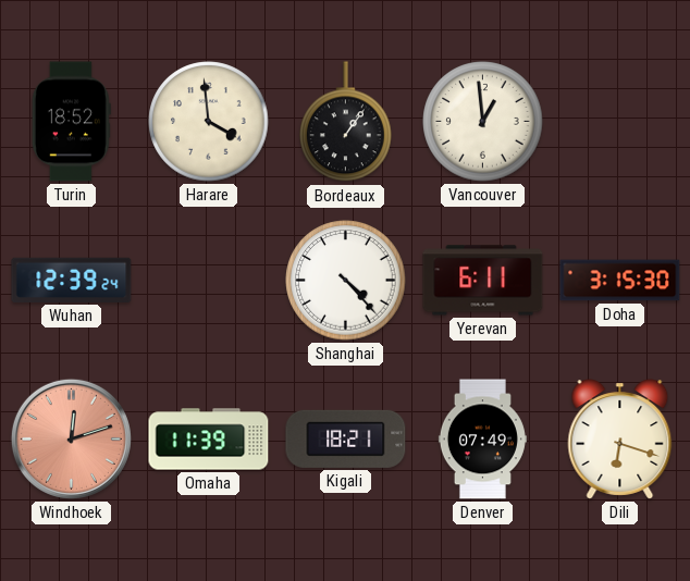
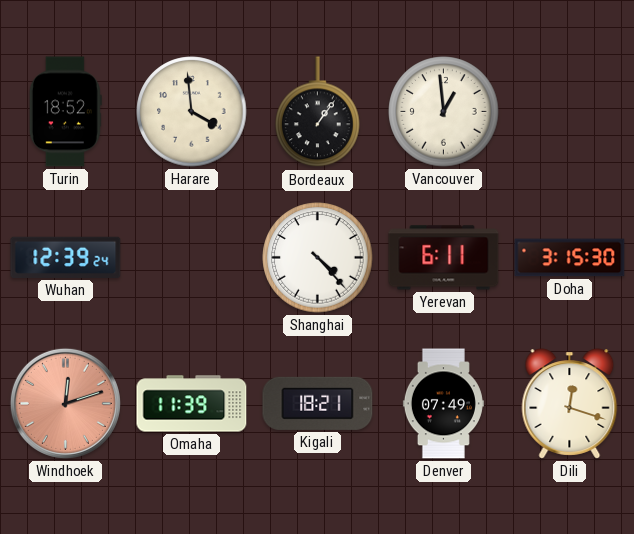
Dili: 6:18 -> 12:18
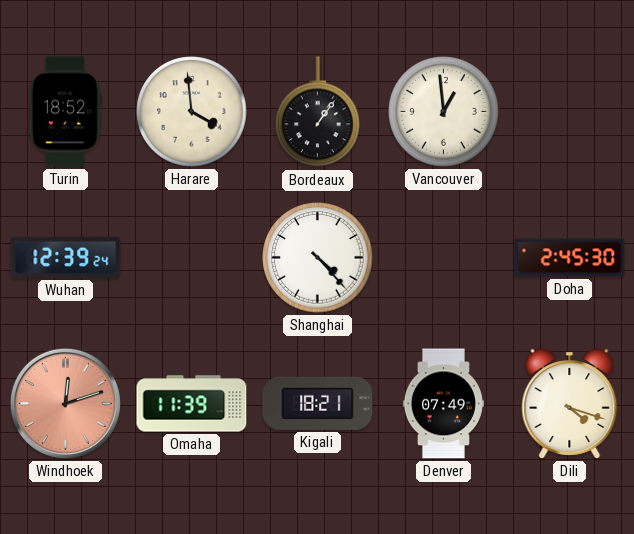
Yerevan: 6:11 -> none
Doha: 3:15 -> 2:45
Dili: 12:18 -> 4:18
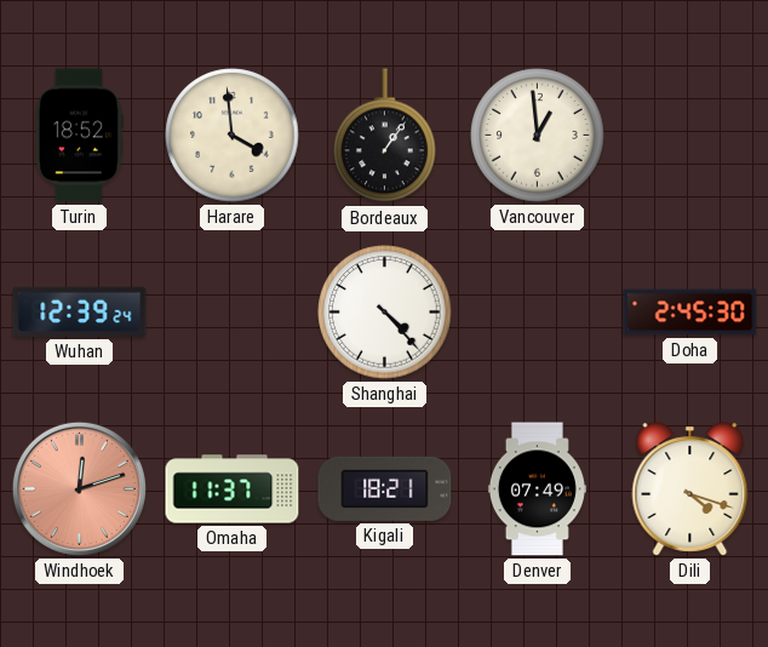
Omaha: 11:39 -> 11:37
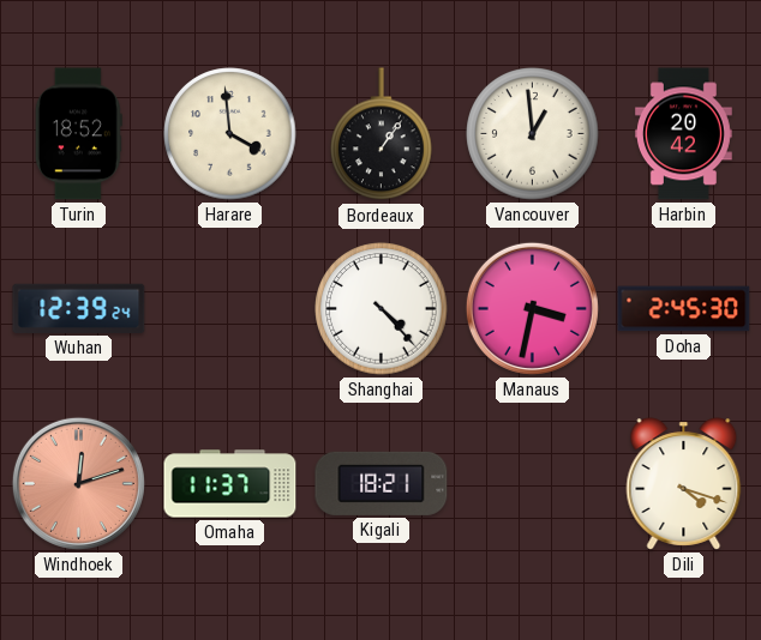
Harbin: none -> 20:42
Manaus: none -> 3:32
Denver: 07:49 -> none
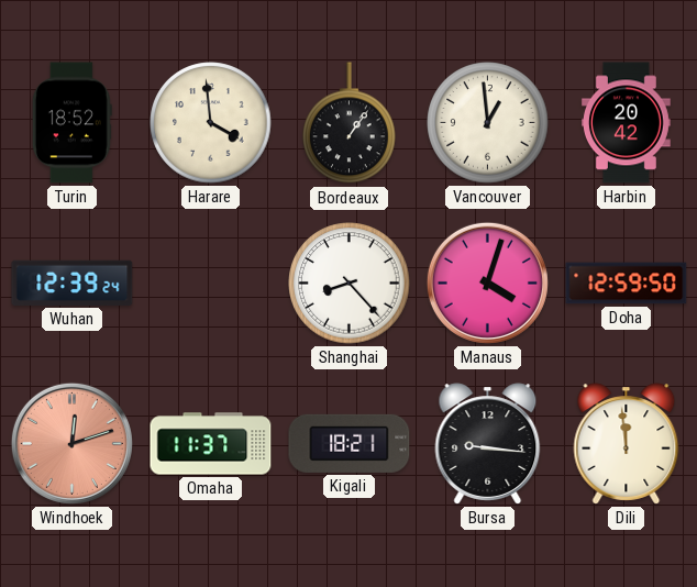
Shanghai: 4:23 -> 8:23
Manaus: 3:32 -> 4:03
Doha: 2:45 -> 12:59
Bursa: none -> 9:16
Dili: 4:18 -> 11:59
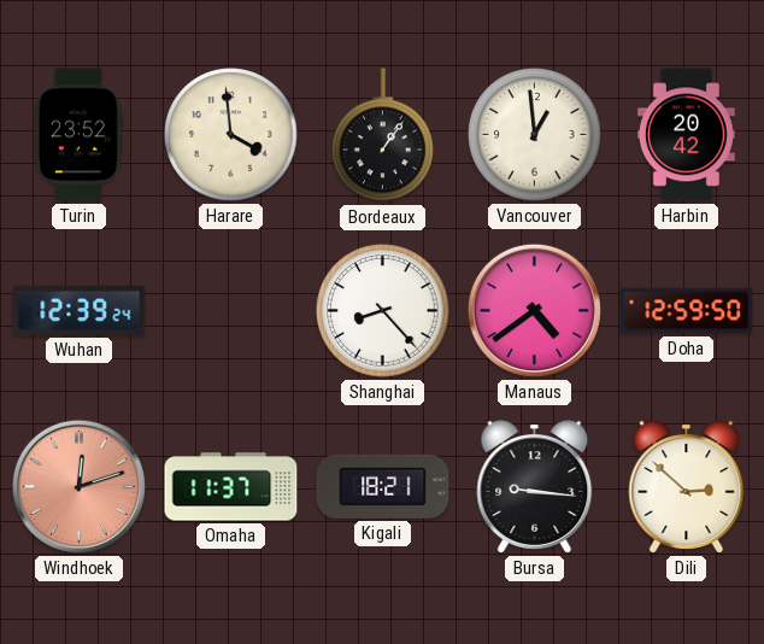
Turin: 18:52 -> 23:52
Manaus: 4:03 -> 4:39
Dili: 11:59 -> 2:52
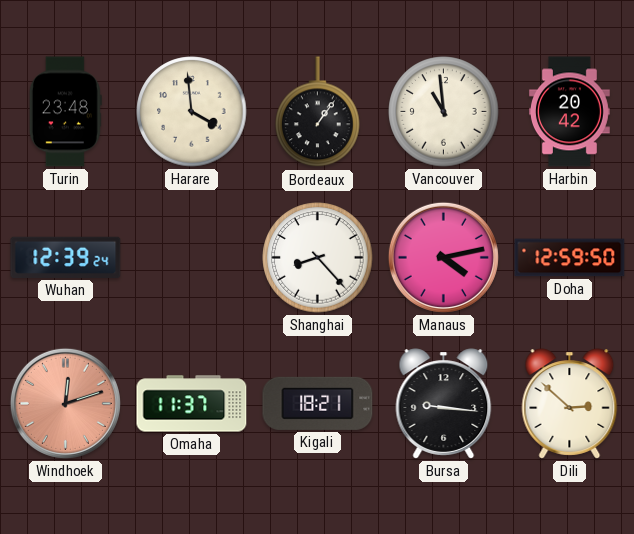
Turin: 23:52 -> 23:48
Vancouver: 12:59 -> 10:59
Manaus: 4:39 -> 4:13
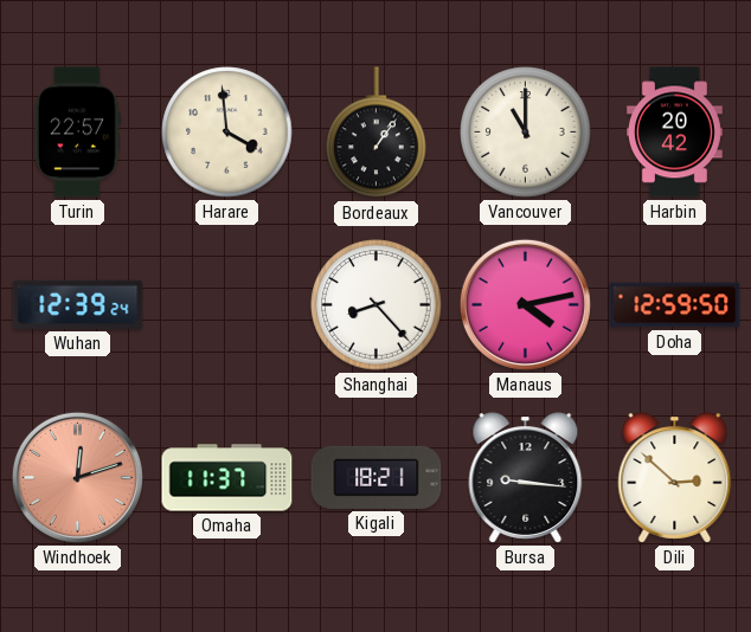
Turin: 23:48 -> 22:57
Vancouver: 10:59 -> 11:00
